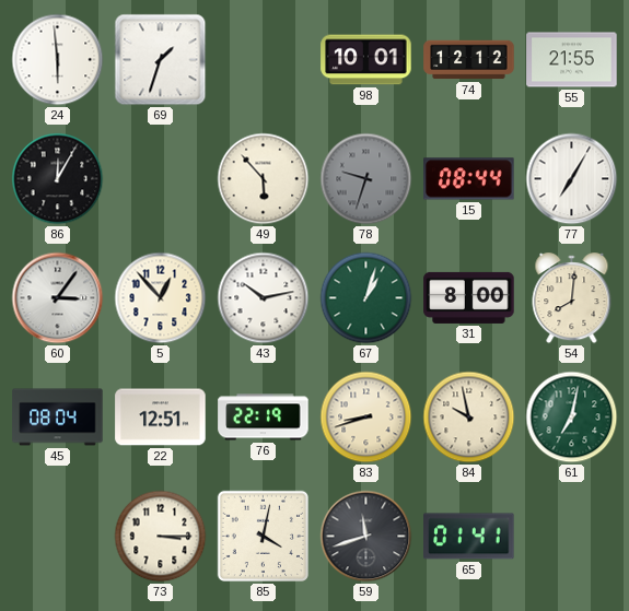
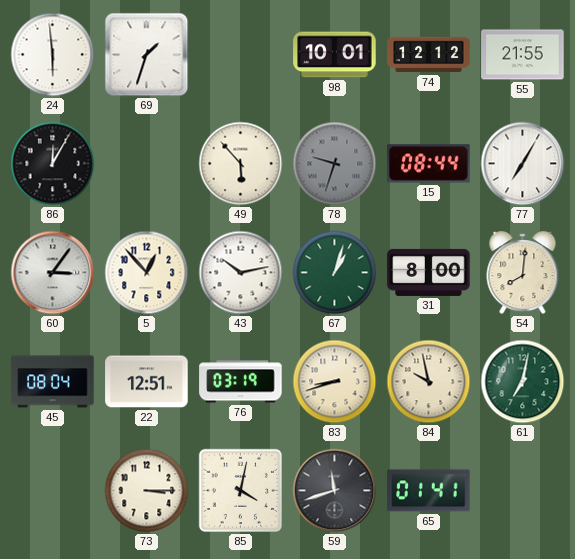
76: 22:19 -> 03:19
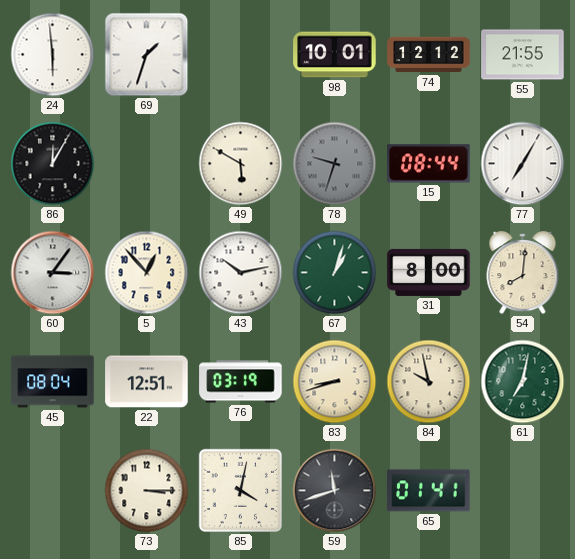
49: 5:53 -> 5:50
